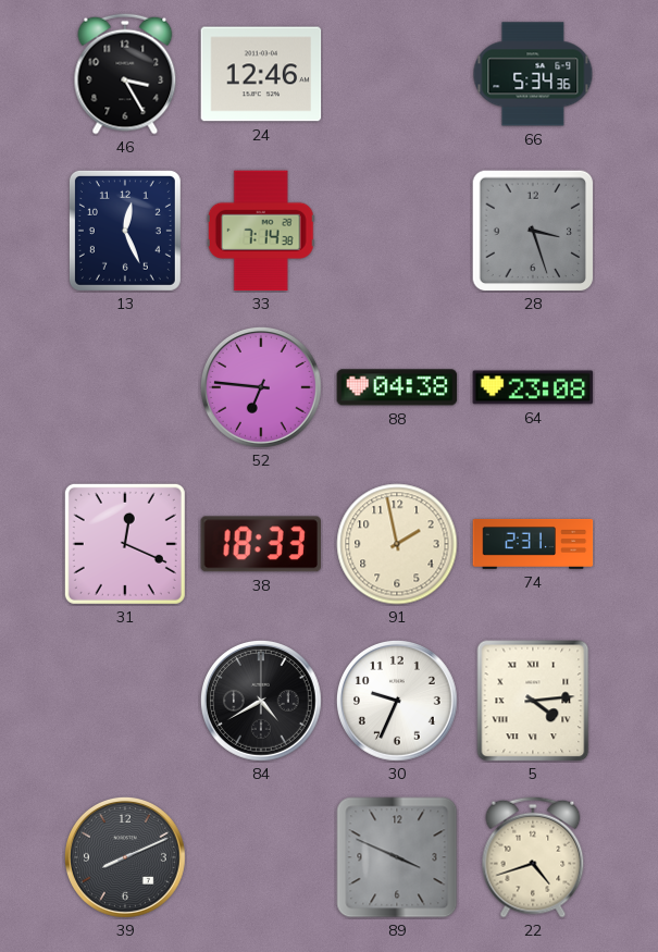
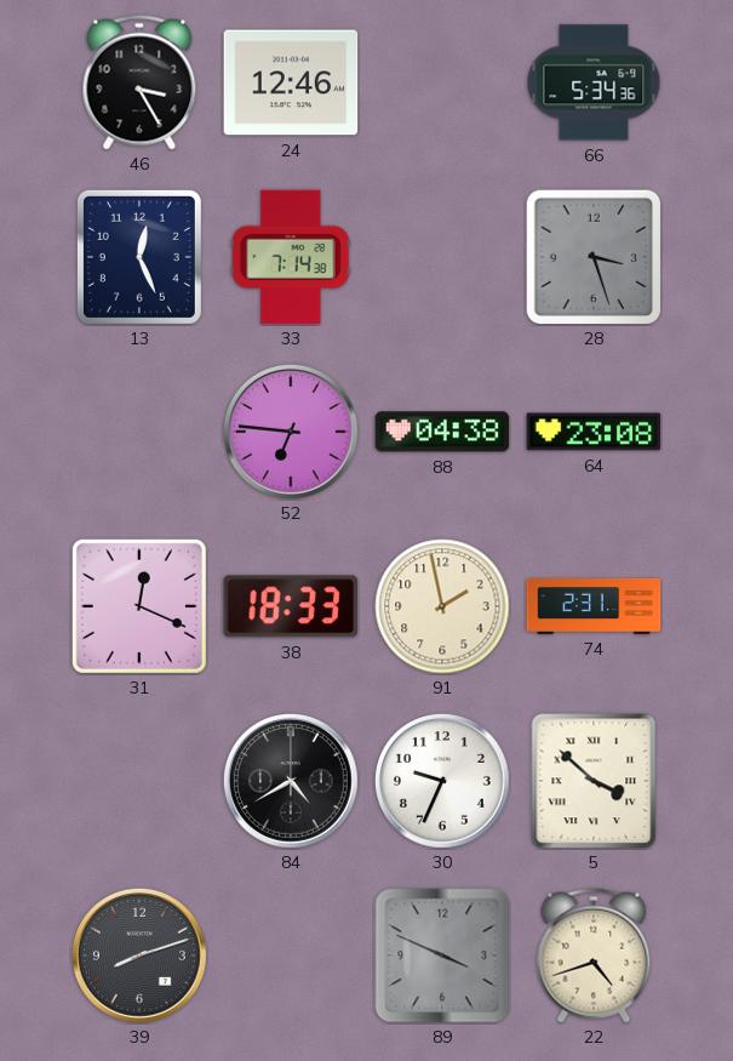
5: 4:14 -> 3:52
39: 8:11 -> 8:12
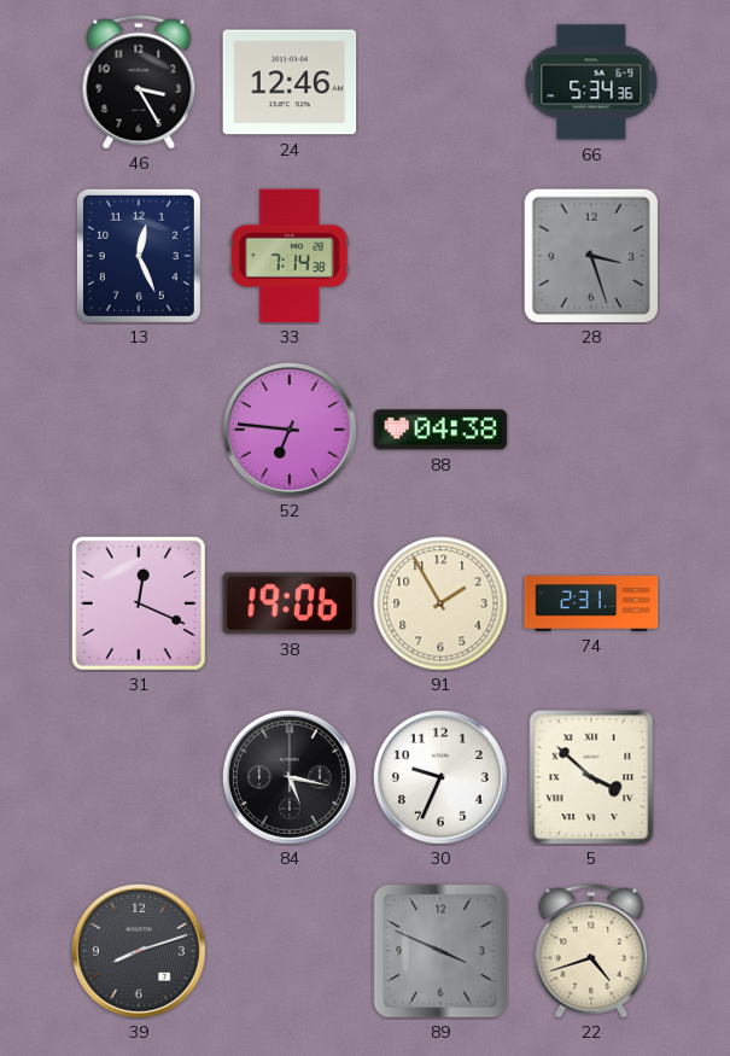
64: 23:08 -> none
38: 18:33 -> 19:06
91: 1:58 -> 1:55
84: 4:40 -> 5:17
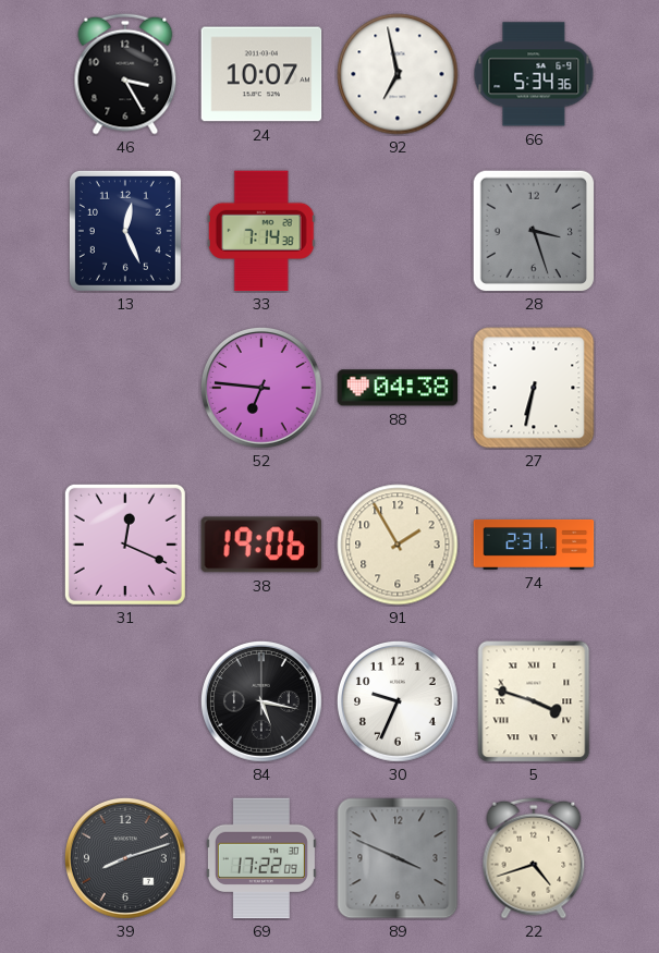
24: 12:46 -> 10:07
92: none -> 6:58
27: none -> 6:32
5: 3:52 -> 3:48
69: none -> 17:22
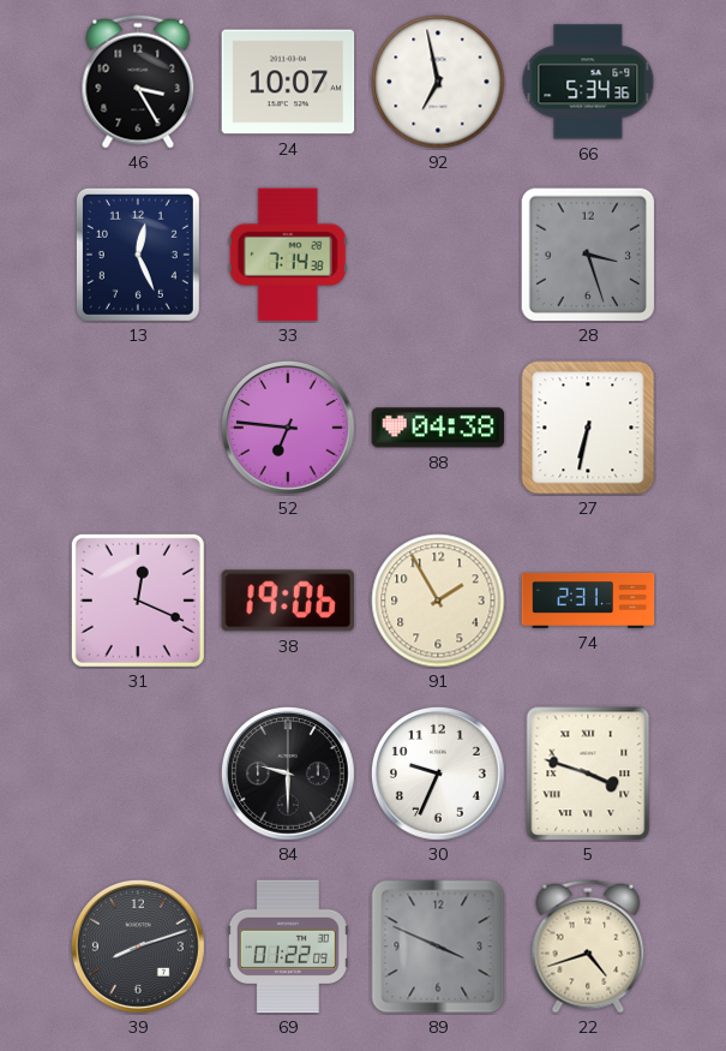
84: 5:17 -> 9:30
69: 17:22 -> 01:22
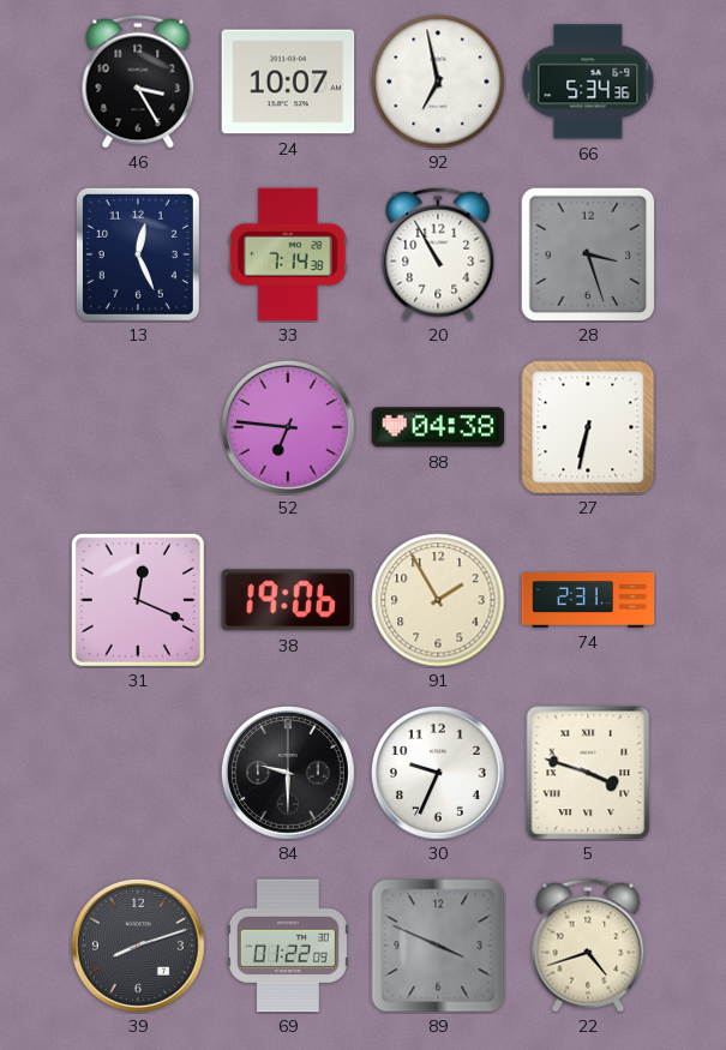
20: none -> 10:55
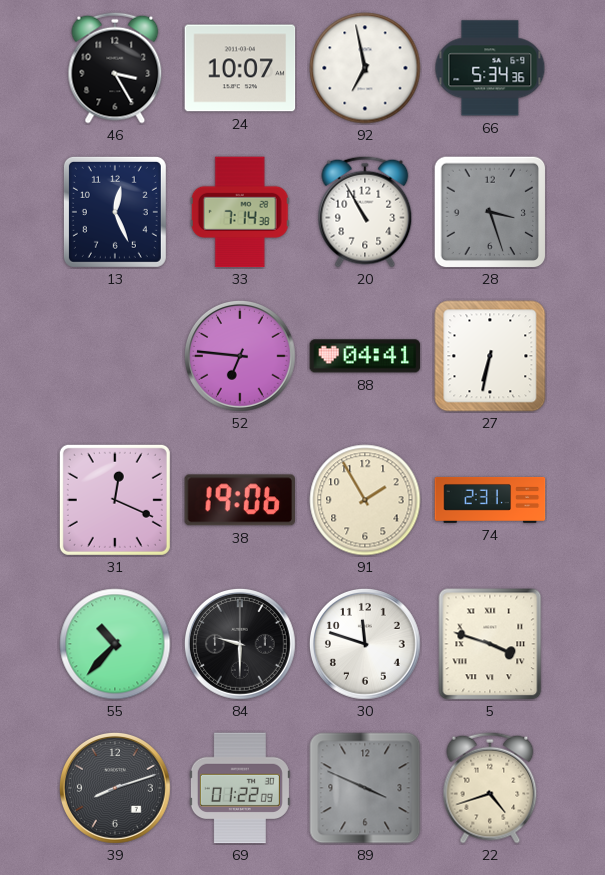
88: 04:38 -> 04:41
55: none -> 10:37
30: 9:34 -> 11:48
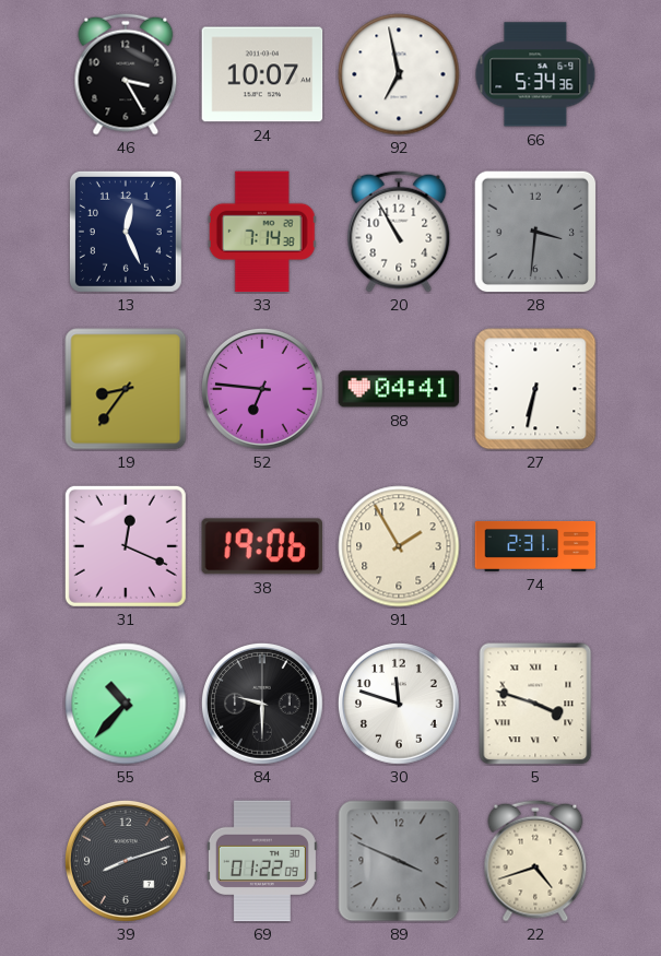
28: 3:27 -> 3:31
19: none -> 8:36
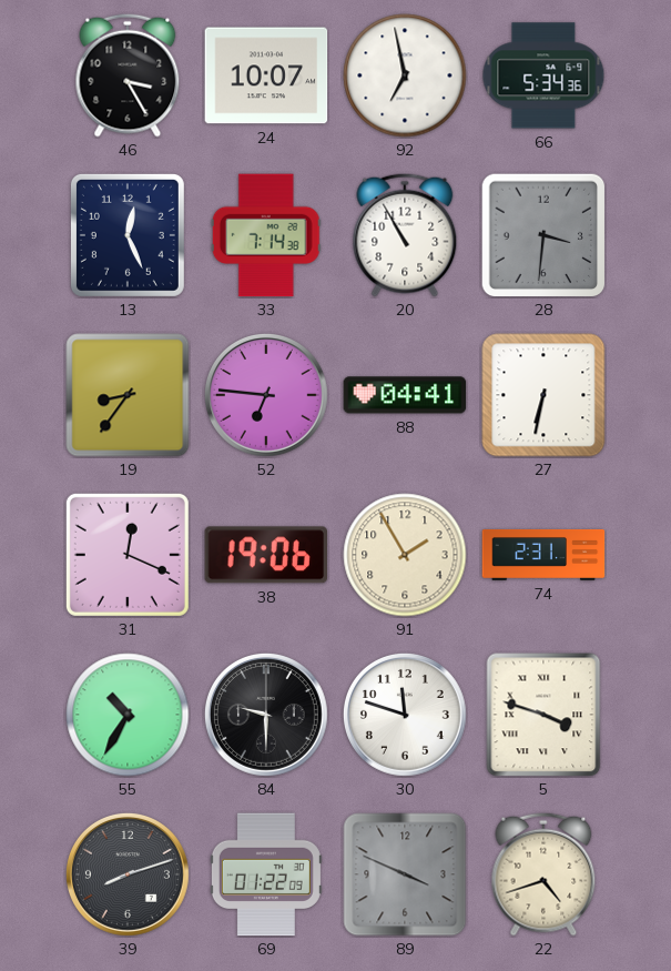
55: 10:37 -> 10:35
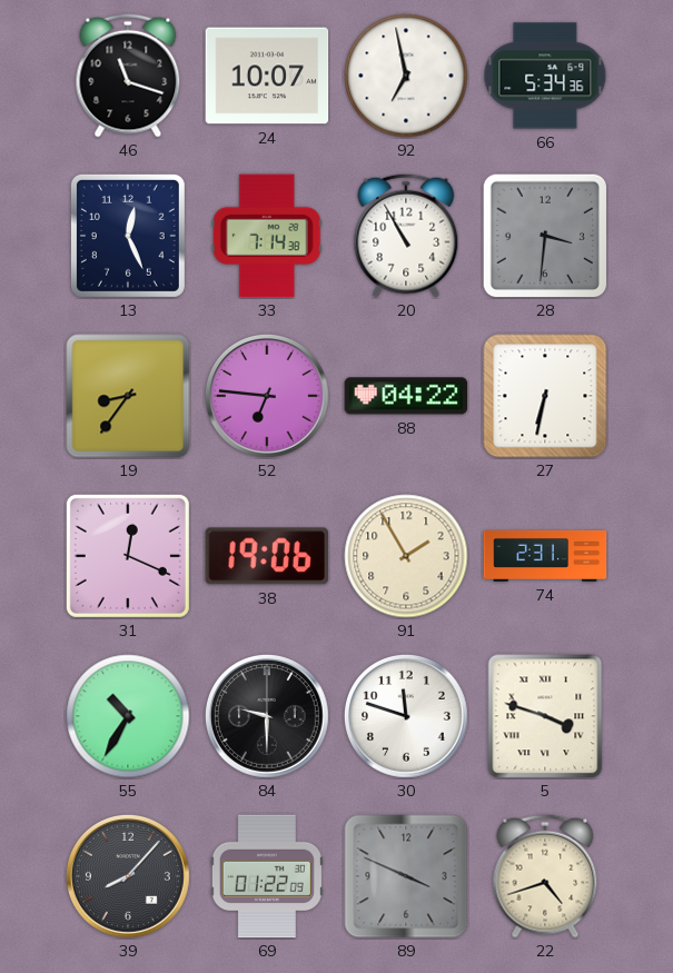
46: 3:25 -> 11:18
88: 04:41 -> 04:22
39: 8:12 -> 8:07
